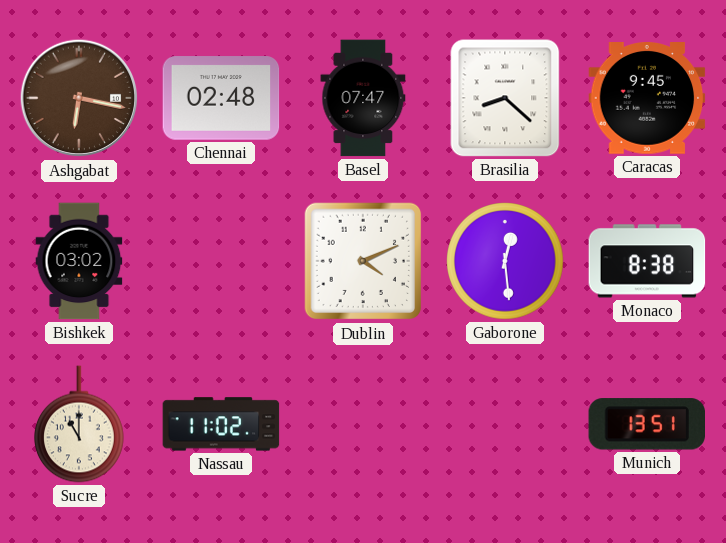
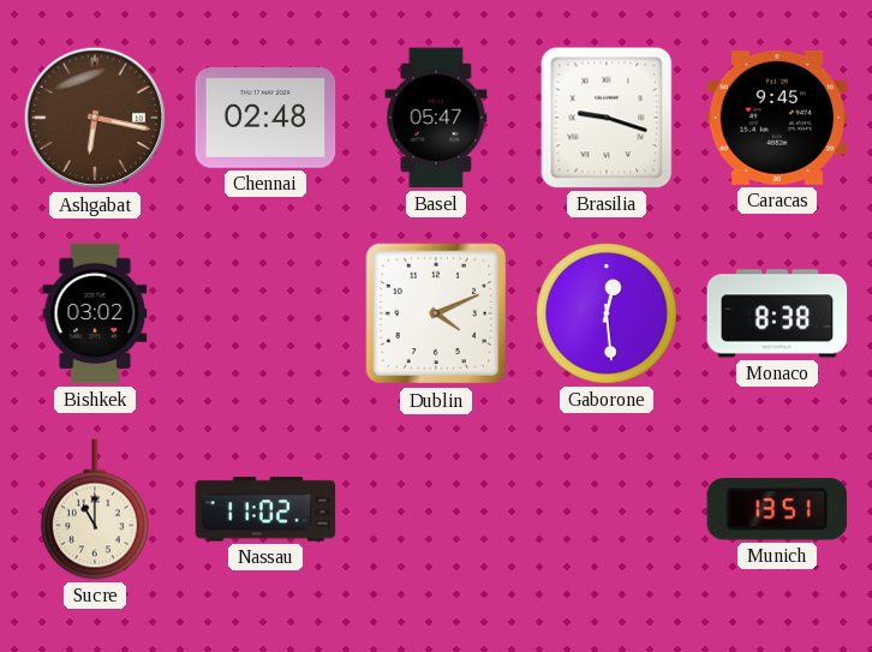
Basel: 07:47 -> 05:47
Brasilia: 8:22 -> 9:18
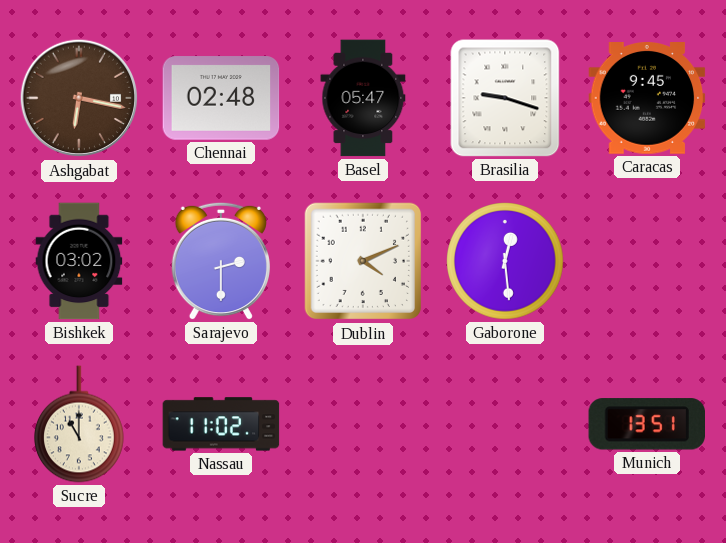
Sarajevo: none -> 2:30
Monaco: 8:38 -> none
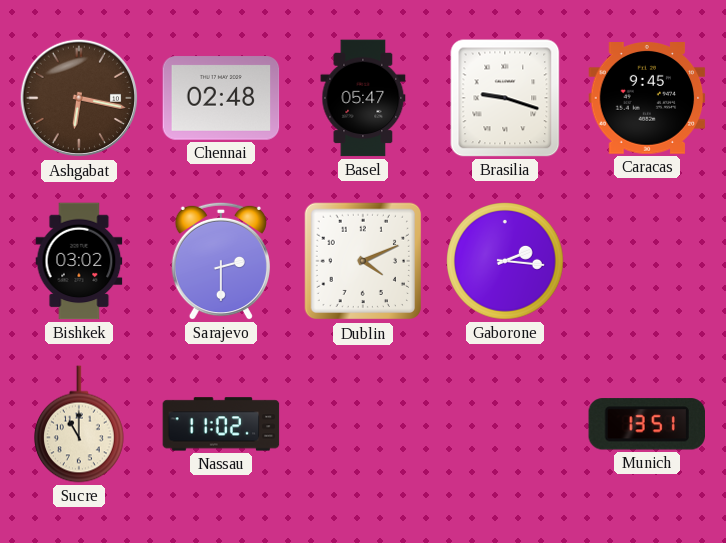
Gaborone: 12:29 -> 2:16
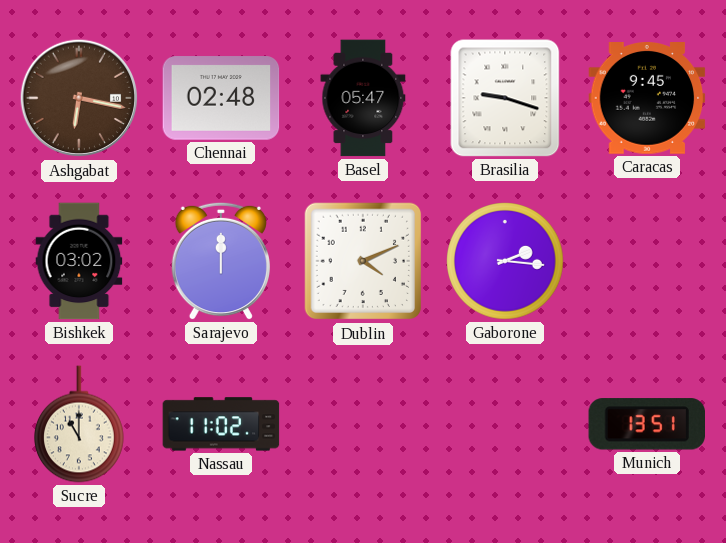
Sarajevo: 2:30 -> 12:00
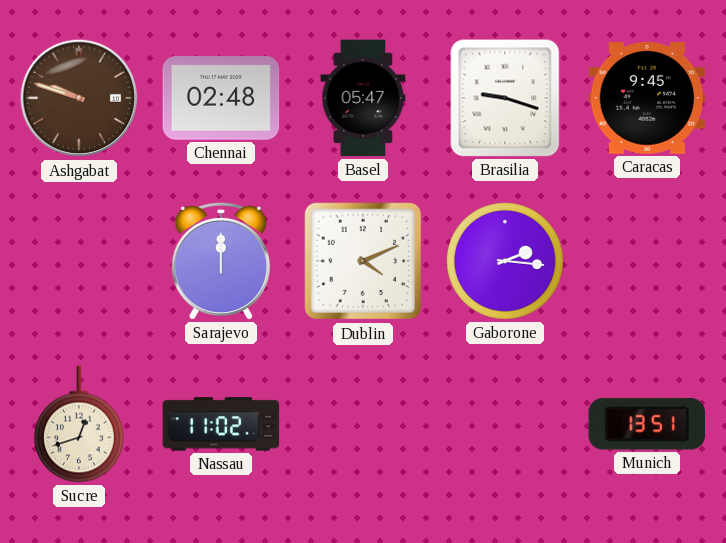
Ashgabat: 6:17 -> 9:48
Bishkek: 03:02 -> none
Sucre: 11:00 -> 12:42
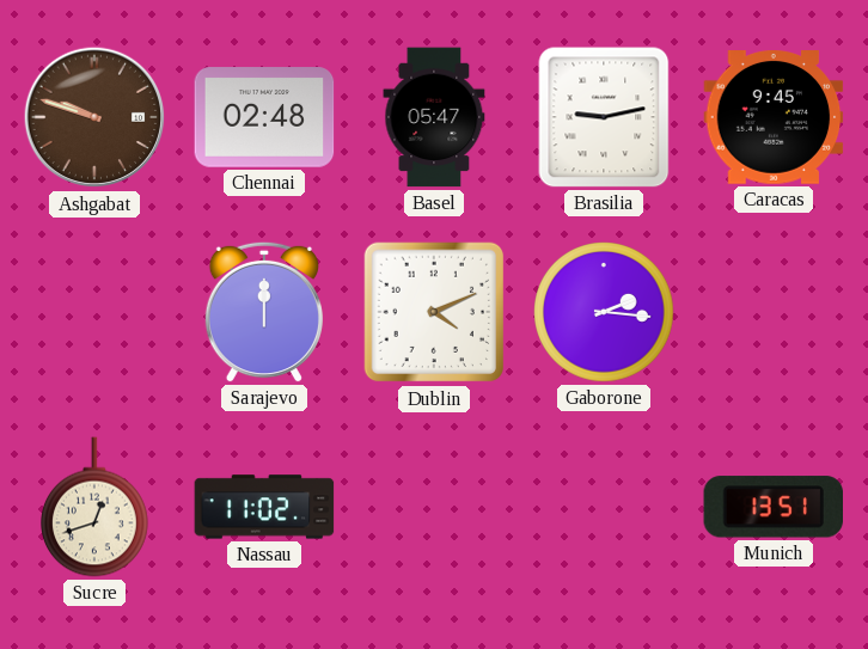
Brasilia: 9:18 -> 9:13
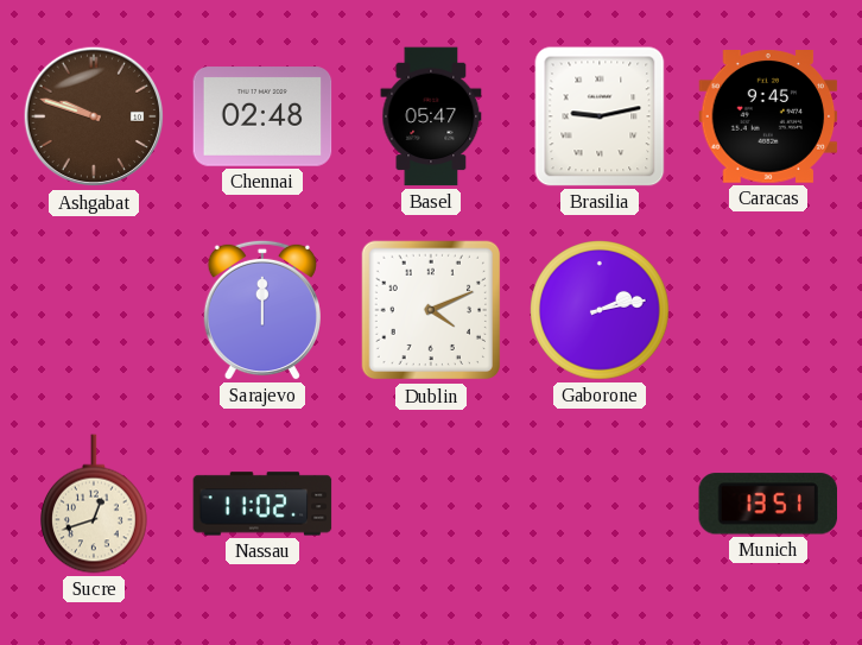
Gaborone: 2:16 -> 2:13
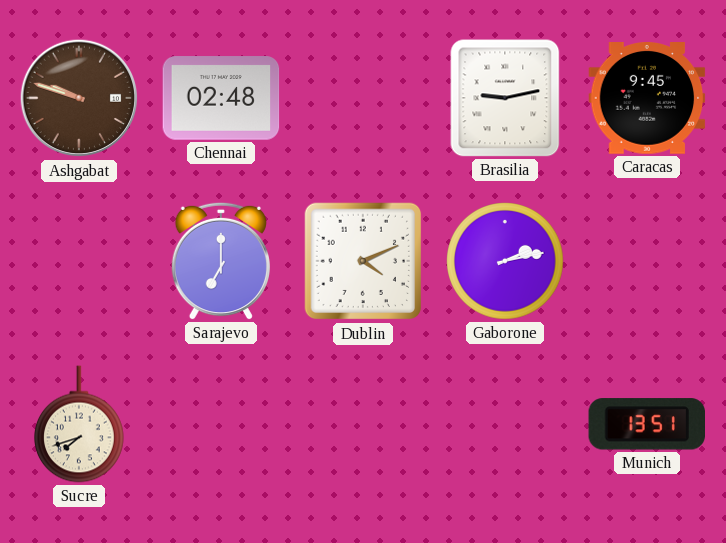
Basel: 05:47 -> none
Sarajevo: 12:00 -> 7:00
Sucre: 12:42 -> 7:42
Nassau: 11:02 -> none
